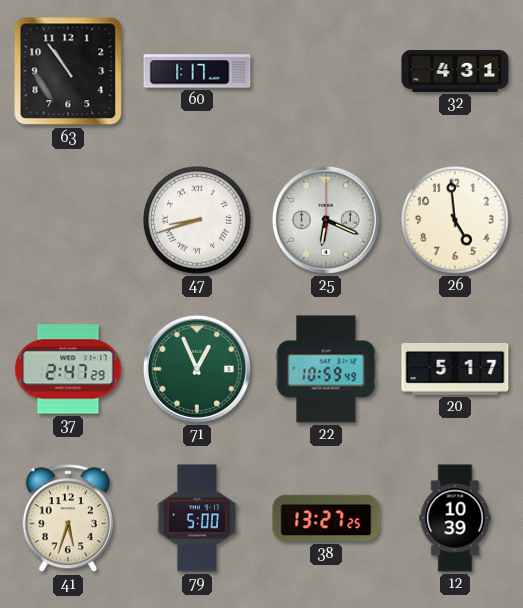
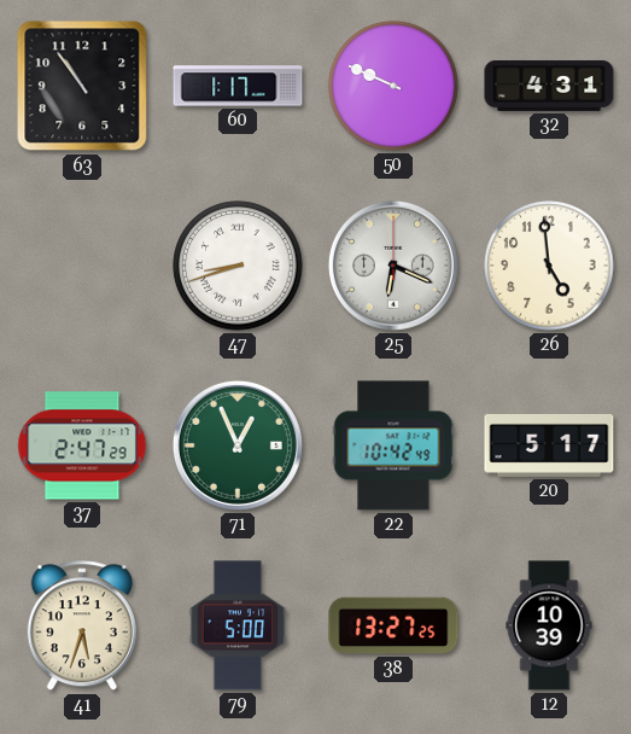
50: none -> 9:49
22: 10:59 -> 10:42
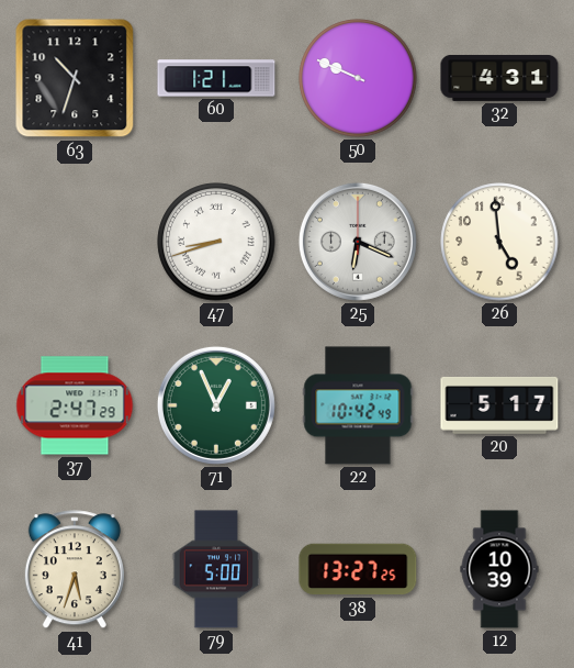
63: 10:54 -> 10:33
60: 1:17 -> 1:21
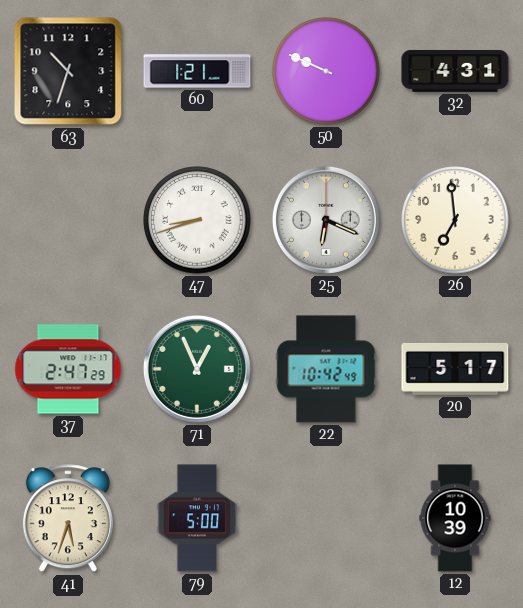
26: 4:59 -> 6:59
38: 13:27 -> none
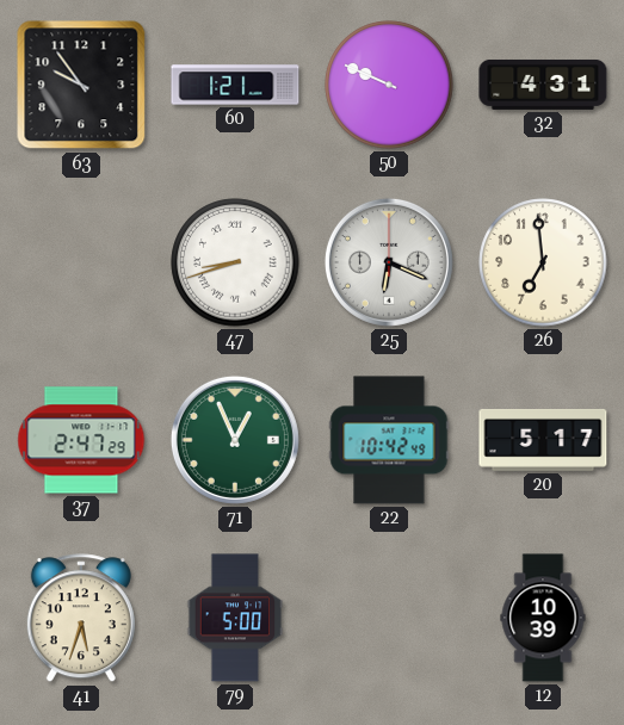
63: 10:33 -> 9:54
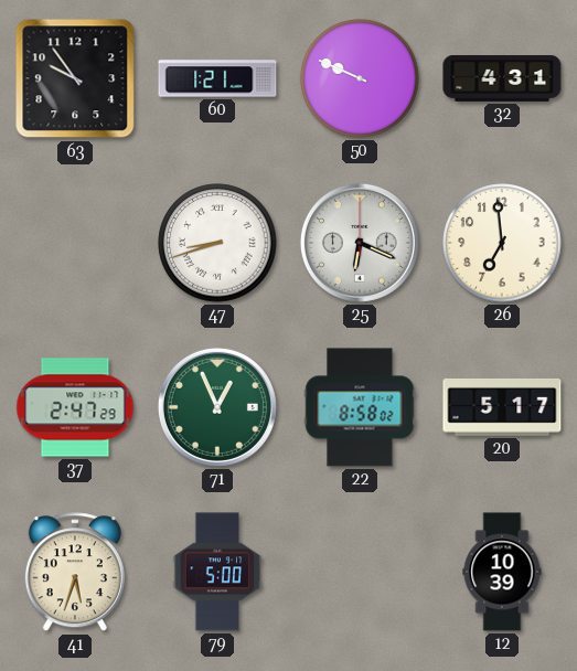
22: 10:42 -> 8:58
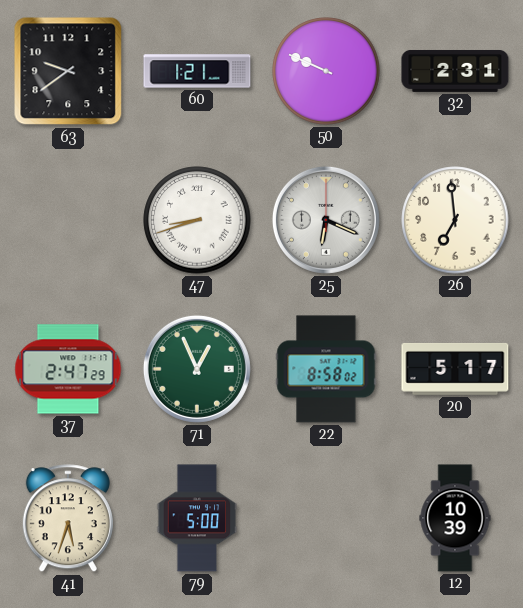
63: 9:54 -> 9:39
32: 4:31 -> 2:31
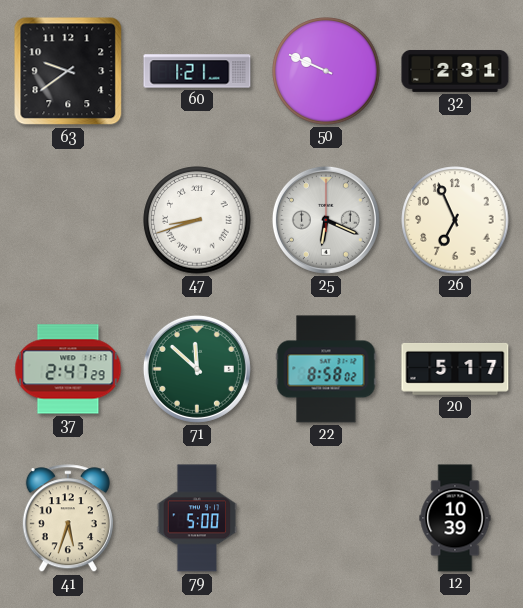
26: 6:59 -> 6:56
71: 12:56 -> 11:52
